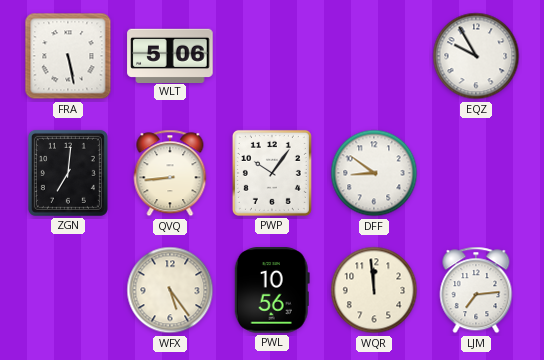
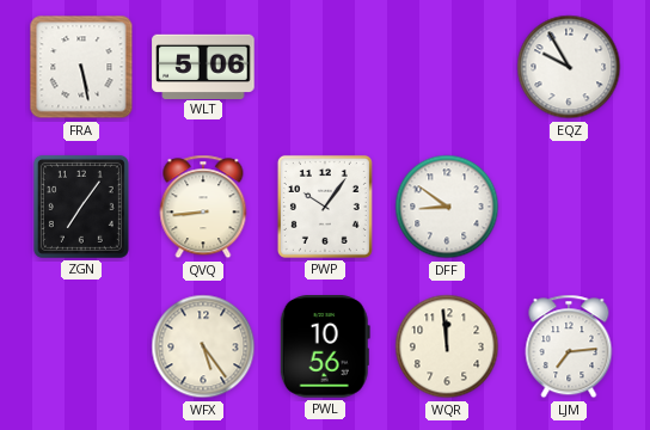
ZGN: 7:01 -> 7:06
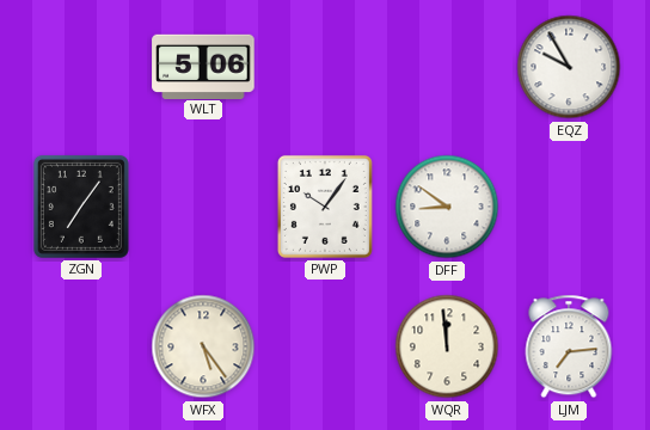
FRA: 5:28 -> none
QVQ: 8:44 -> none
PWL: 10:56 -> none
